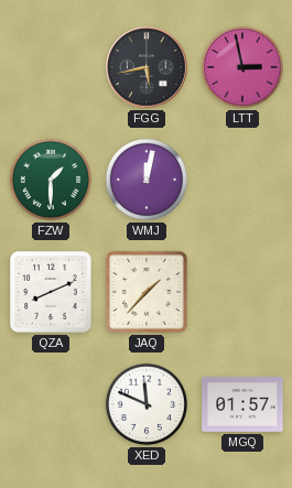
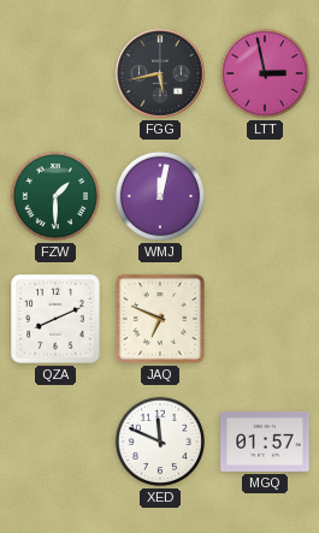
JAQ: 1:37 -> 6:49
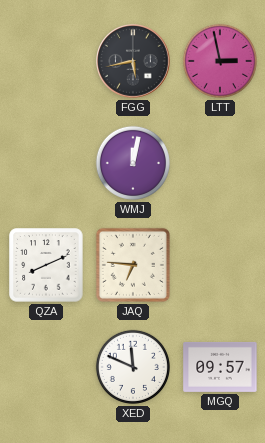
FZW: 1:30 -> none
JAQ: 6:49 -> 6:46
MGQ: 01:57 -> 09:57
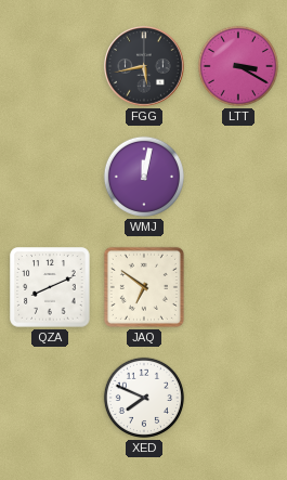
LTT: 2:58 -> 3:20
JAQ: 6:46 -> 6:51
XED: 11:49 -> 7:49
MGQ: 09:57 -> none
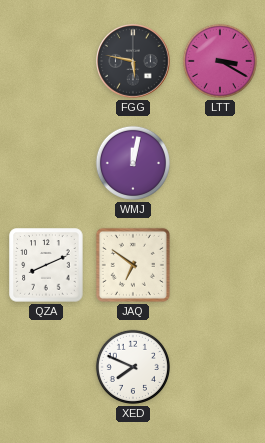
FGG: 5:43 -> 5:47
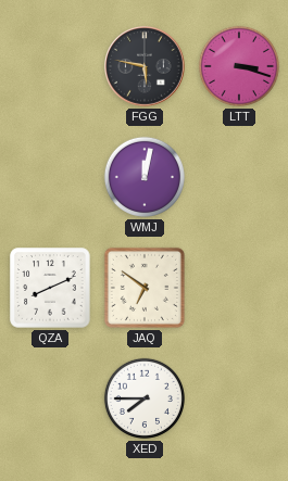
LTT: 3:20 -> 3:18
XED: 7:49 -> 7:45
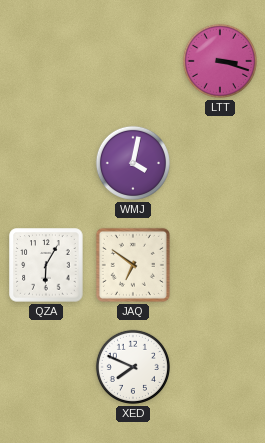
FGG: 5:47 -> none
WMJ: 12:02 -> 4:02
QZA: 8:11 -> 6:05
XED: 7:45 -> 7:49
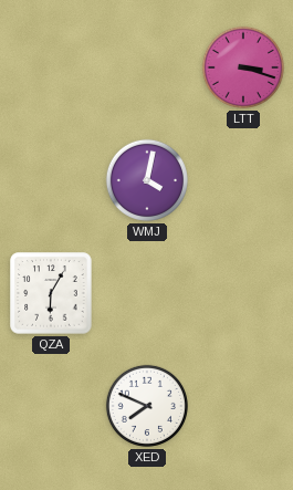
JAQ: 6:51 -> none
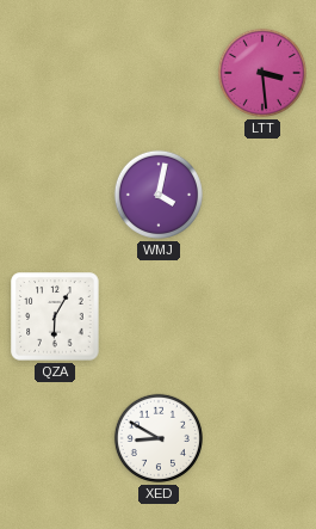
LTT: 3:18 -> 3:29
XED: 7:49 -> 8:50
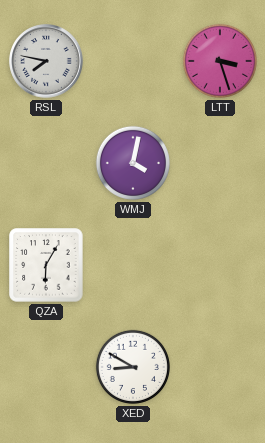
RSL: none -> 7:47
LTT: 3:29 -> 3:27
